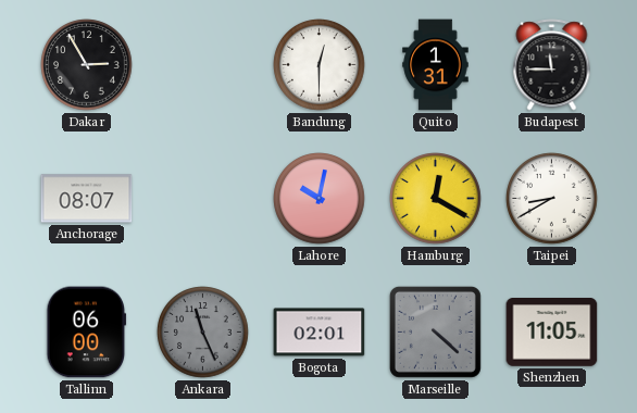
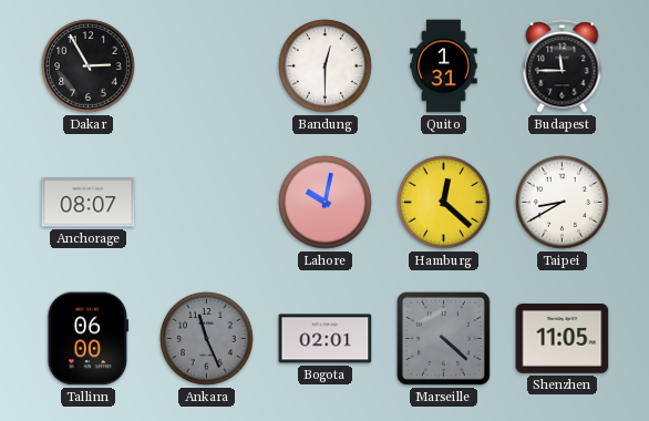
Hamburg: 12:20 -> 12:22
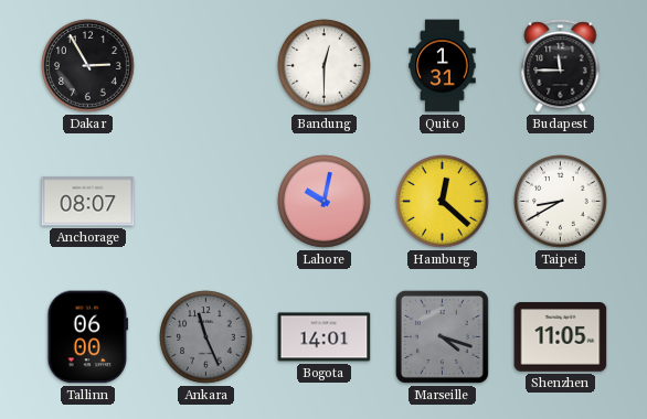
Bogota: 02:01 -> 14:01
Marseille: 4:22 -> 4:18
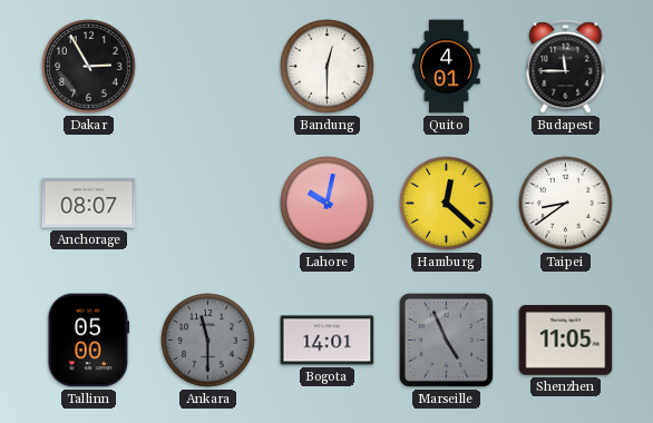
Quito: 1:31 -> 4:01
Taipei: 8:40 -> 8:39
Tallinn: 06:00 -> 05:00
Ankara: 11:26 -> 11:30
Marseille: 4:18 -> 4:56
